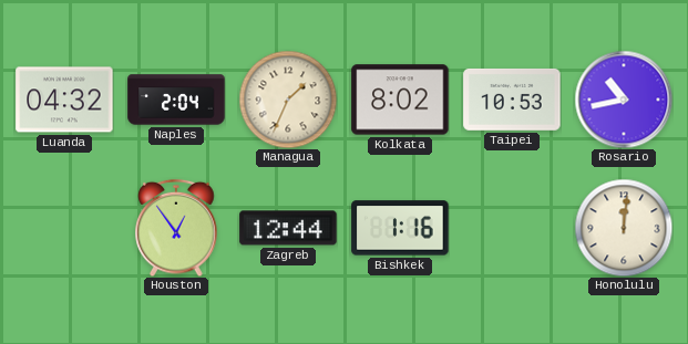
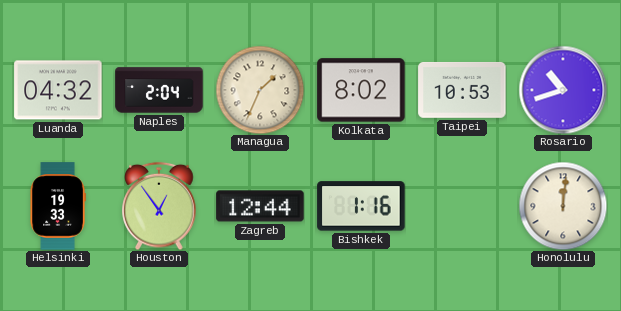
Rosario: 10:43 -> 10:42
Helsinki: none -> 19:33
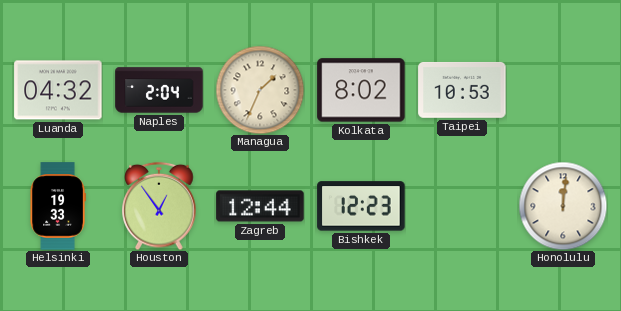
Rosario: 10:42 -> none
Bishkek: 1:16 -> 12:23
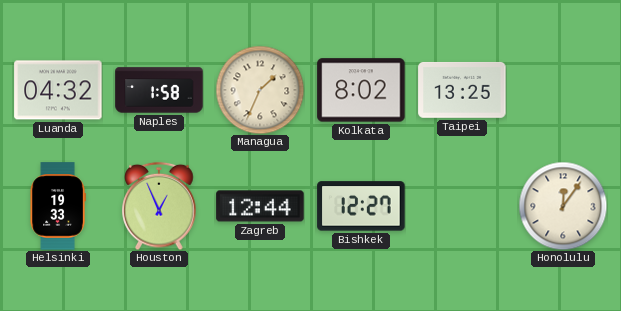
Naples: 2:04 -> 1:58
Taipei: 10:53 -> 13:25
Houston: 12:54 -> 12:56
Bishkek: 12:23 -> 12:27
Honolulu: 12:01 -> 12:06
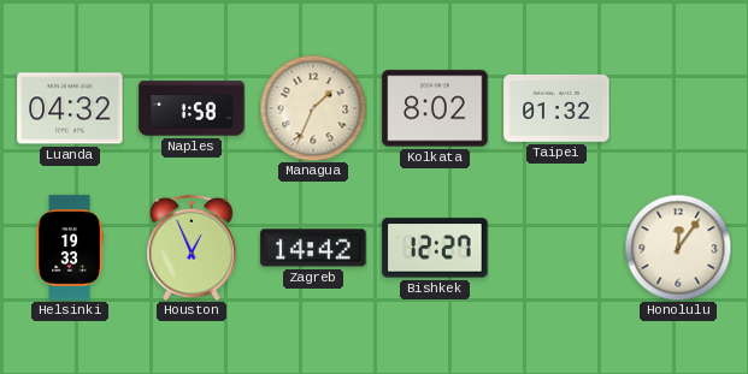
Taipei: 13:25 -> 01:32
Zagreb: 12:44 -> 14:42
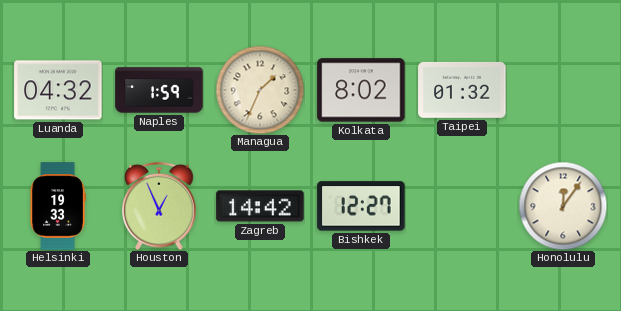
Naples: 1:58 -> 1:59
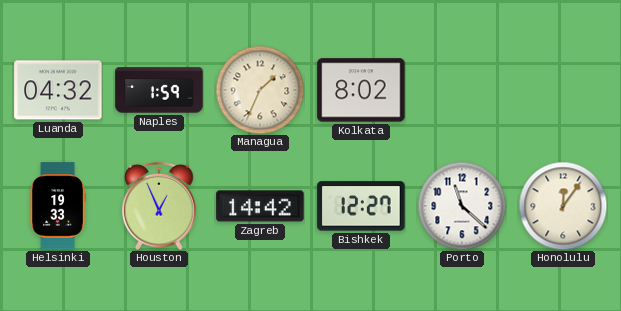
Taipei: 01:32 -> none
Porto: none -> 11:22
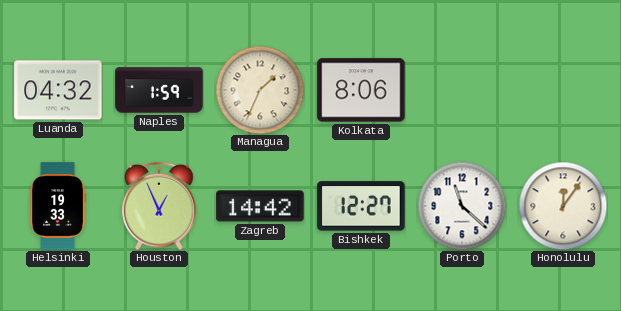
Kolkata: 8:02 -> 8:06
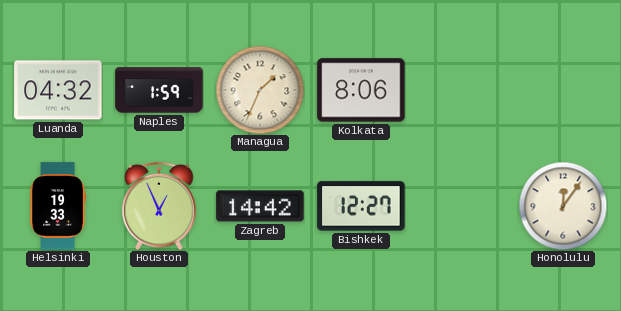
Porto: 11:22 -> none
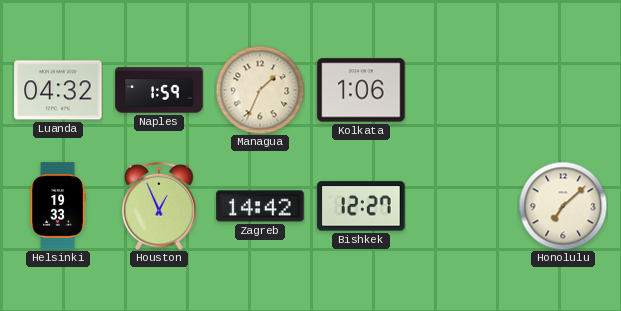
Kolkata: 8:06 -> 1:06
Honolulu: 12:06 -> 7:08
